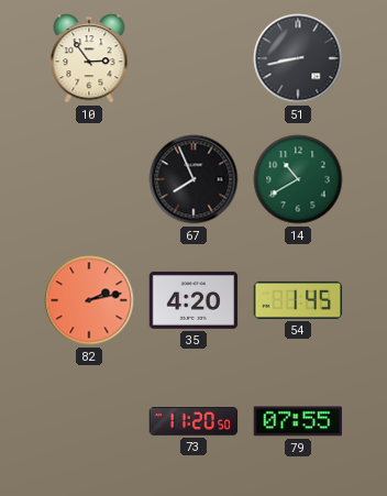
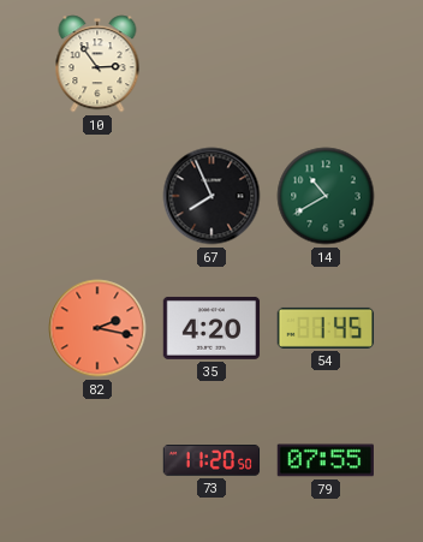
51: 8:43 -> none
82: 2:13 -> 2:17
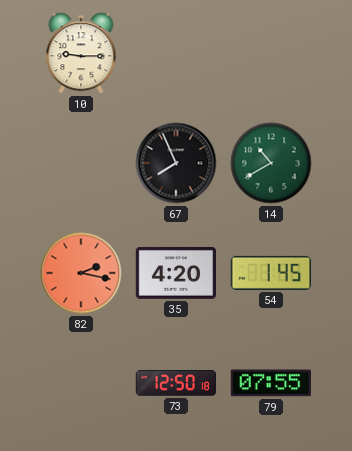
10: 2:54 -> 9:15
73: 11:20 -> 12:50
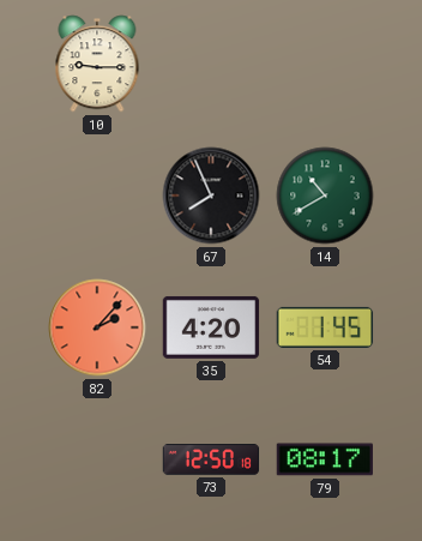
82: 2:17 -> 2:07
79: 07:55 -> 08:17
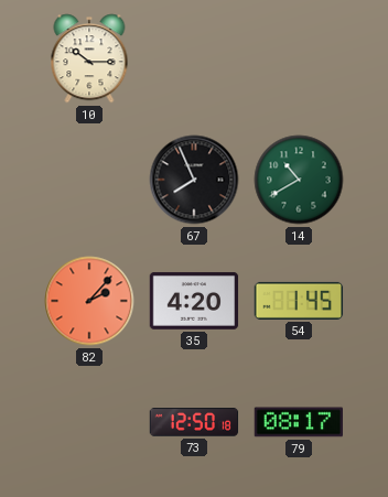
10: 9:15 -> 10:15
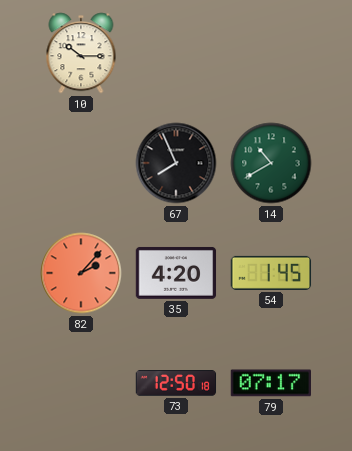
79: 08:17 -> 07:17
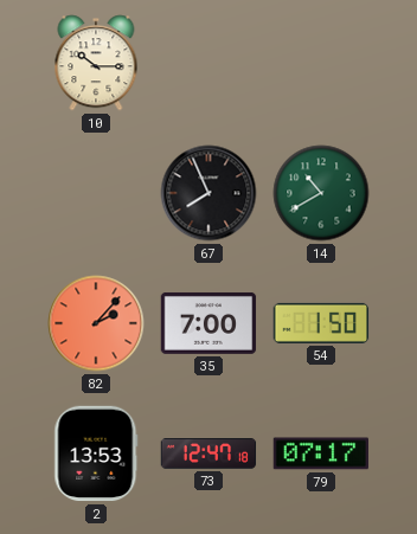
35: 4:20 -> 7:00
54: 1:45 -> 1:50
2: none -> 13:53
73: 12:50 -> 12:47
